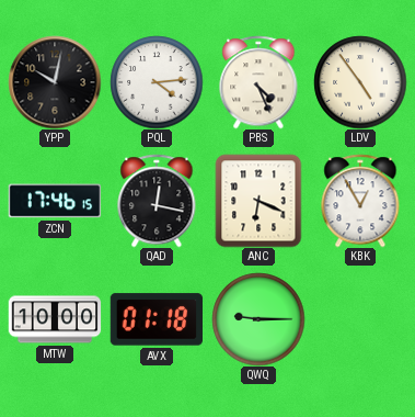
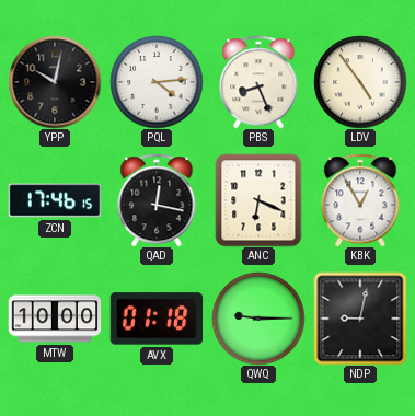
PBS: 4:26 -> 8:26
NDP: none -> 9:02
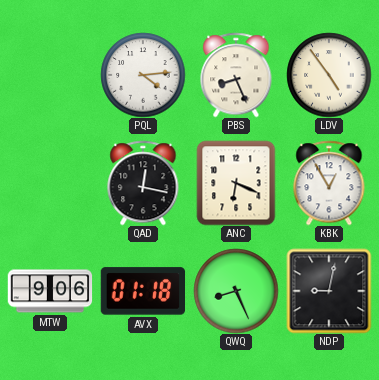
YPP: 10:02 -> none
ZCN: 17:46 -> none
MTW: 10:00 -> 9:06
QWQ: 9:15 -> 8:26
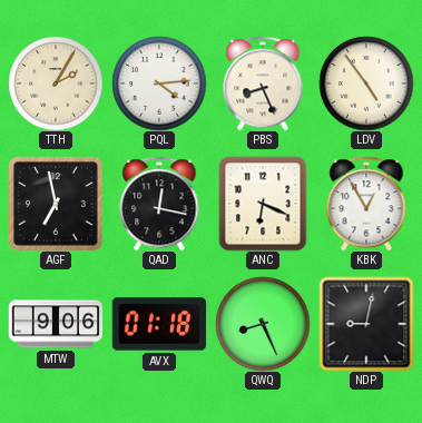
TTH: none -> 2:05
AGF: none -> 6:58
